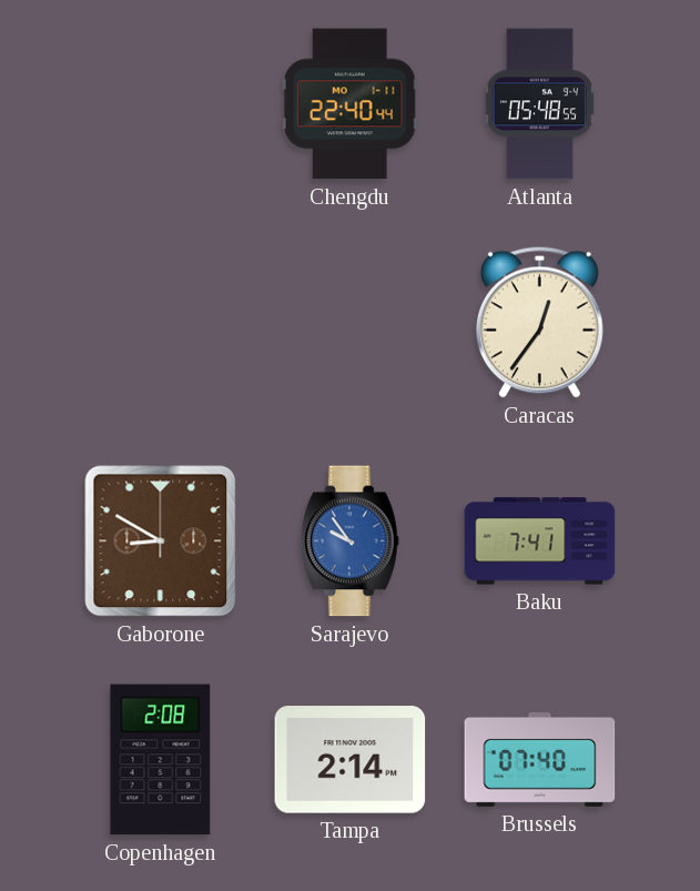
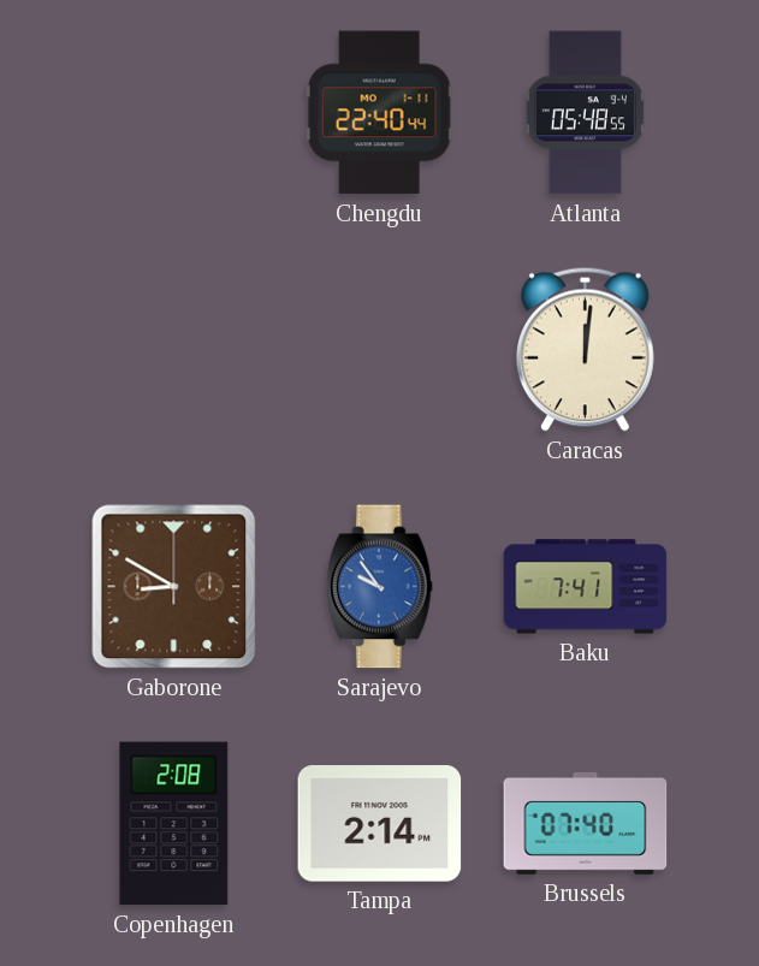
Caracas: 12:36 -> 12:01
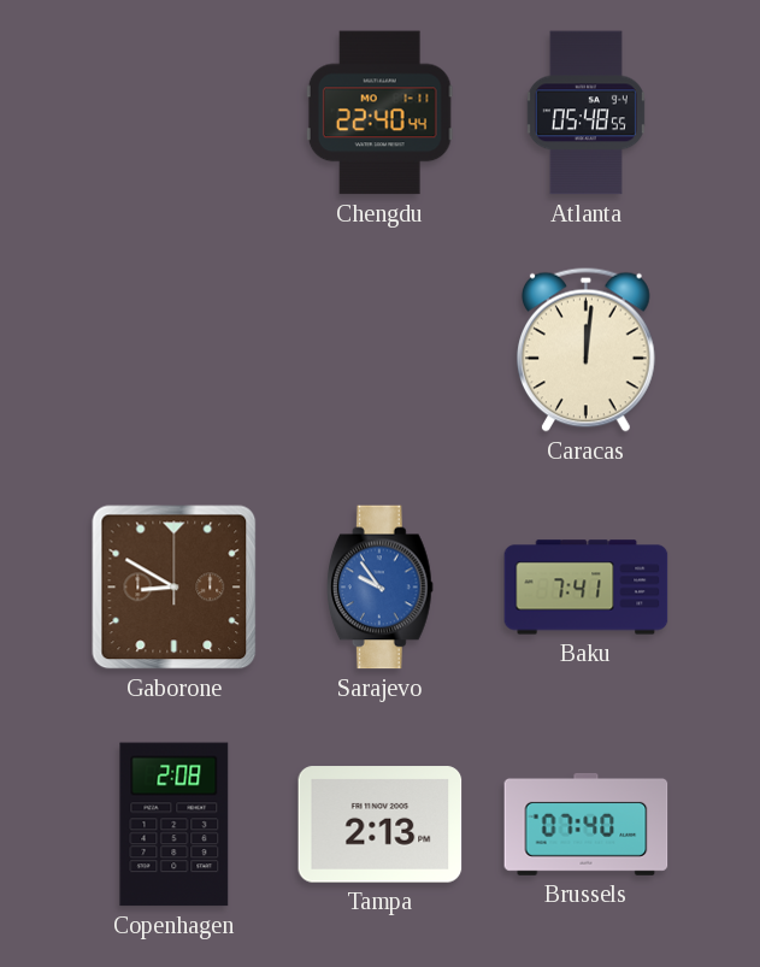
Tampa: 2:14 -> 2:13
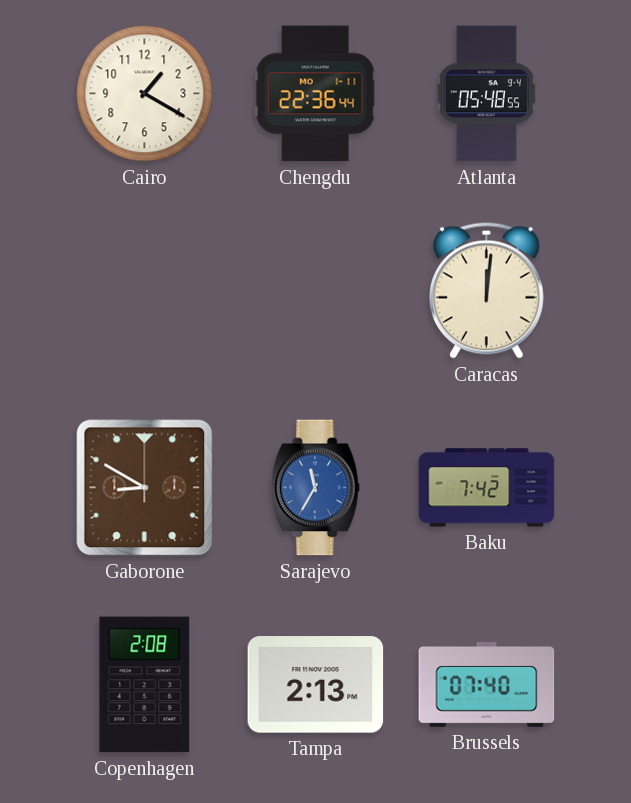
Cairo: none -> 1:20
Chengdu: 22:40 -> 22:36
Sarajevo: 9:54 -> 11:35
Baku: 7:41 -> 7:42
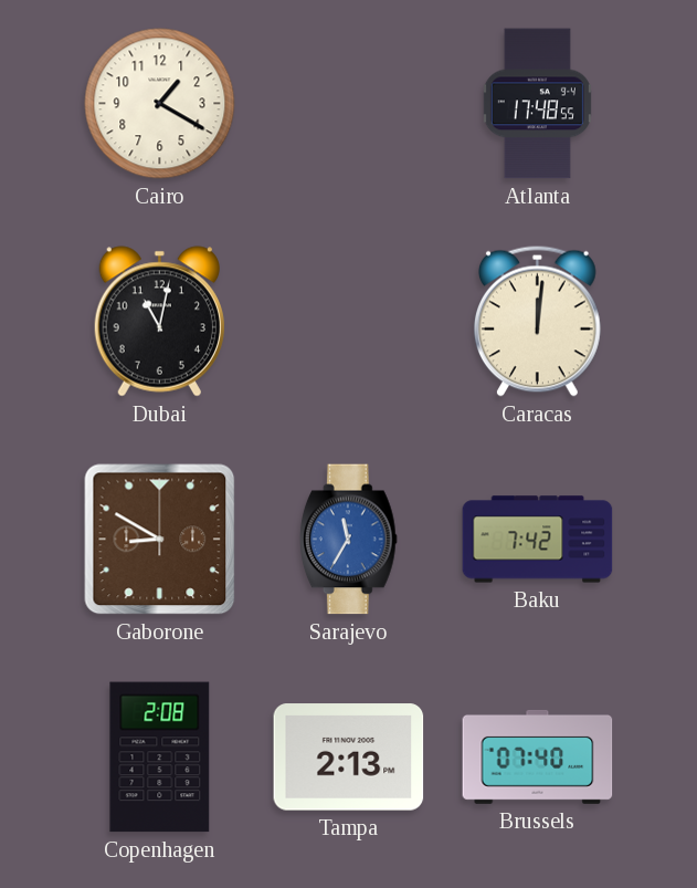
Chengdu: 22:36 -> none
Atlanta: 05:48 -> 17:48
Dubai: none -> 11:02
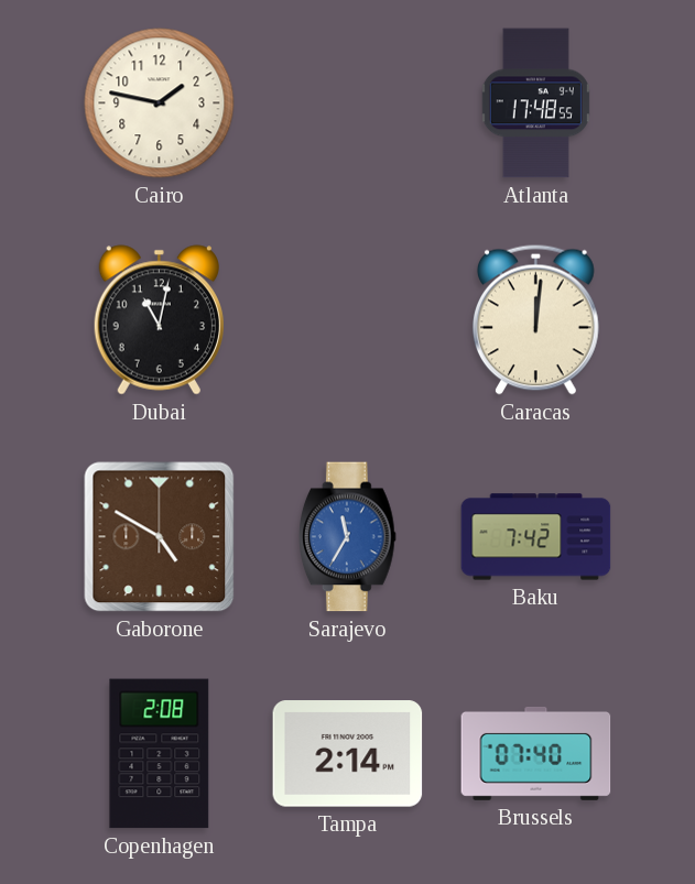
Cairo: 1:20 -> 1:47
Gaborone: 8:50 -> 4:50
Tampa: 2:13 -> 2:14
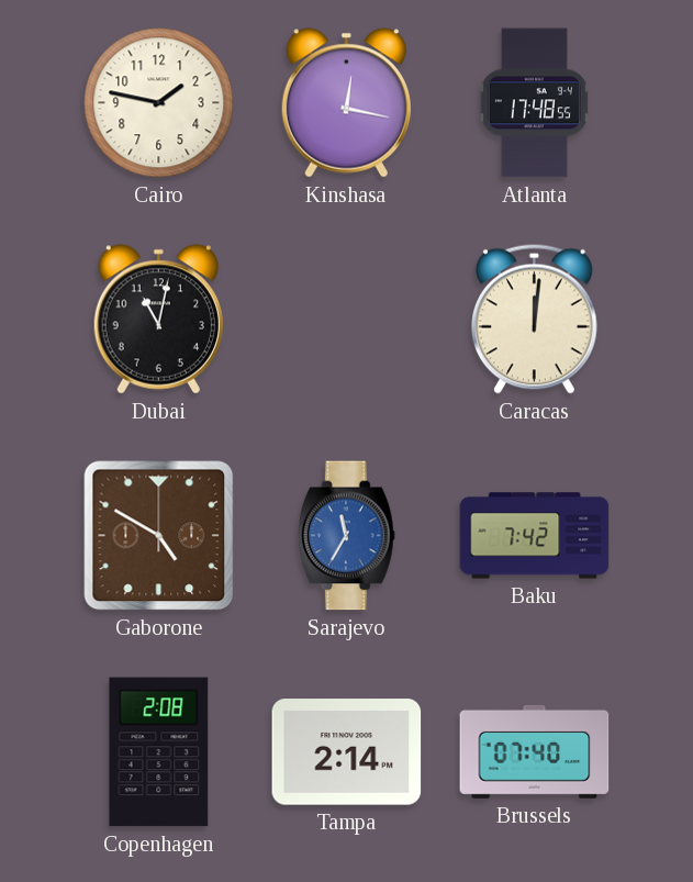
Kinshasa: none -> 12:17
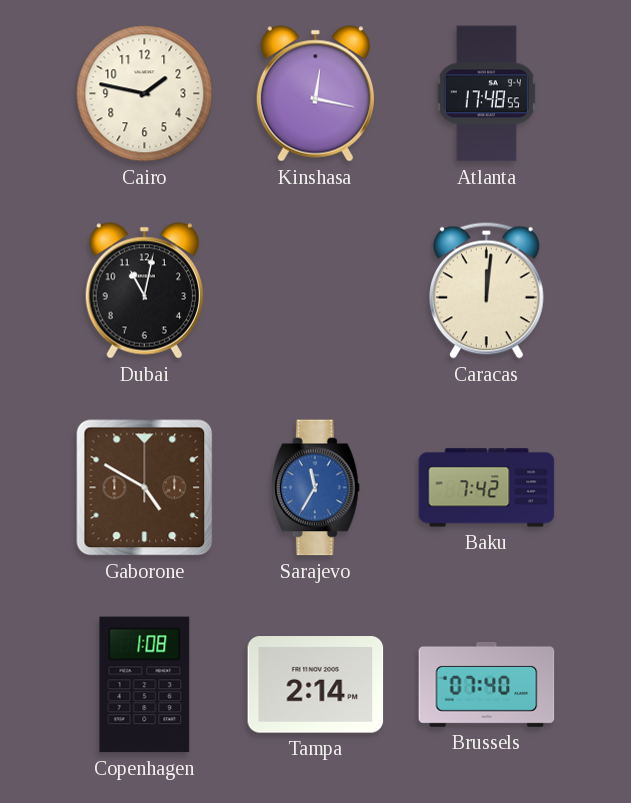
Copenhagen: 2:08 -> 1:08
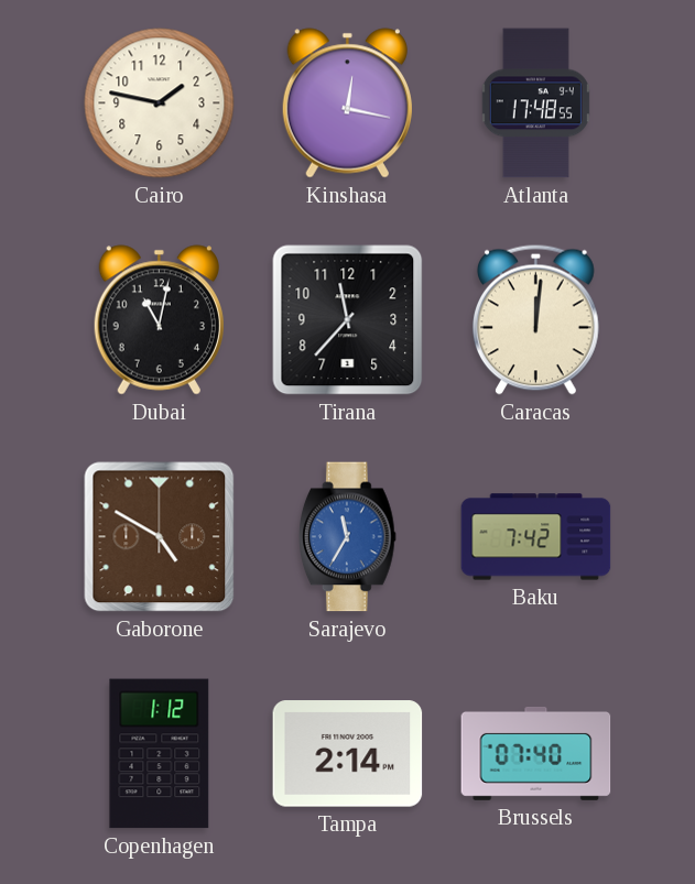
Tirana: none -> 11:37
Copenhagen: 1:08 -> 1:12
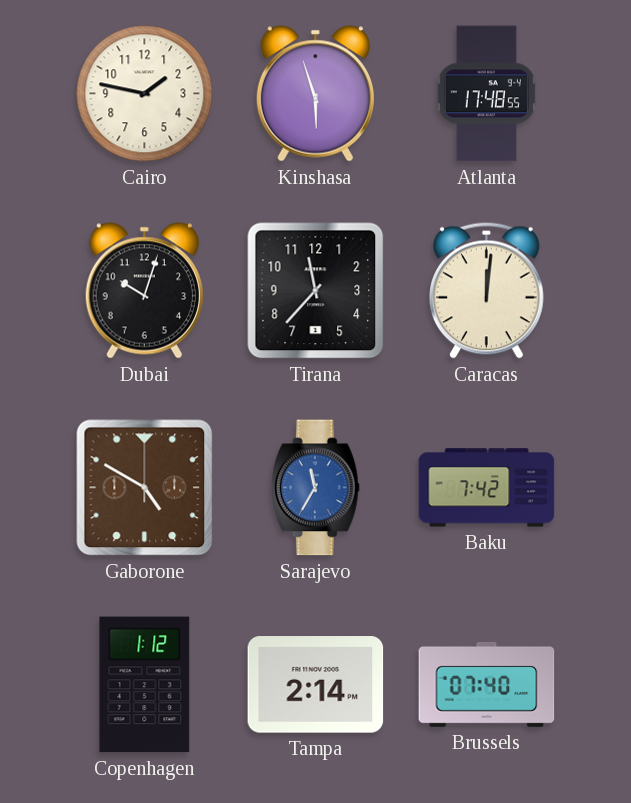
Kinshasa: 12:17 -> 5:57
Dubai: 11:02 -> 10:03
